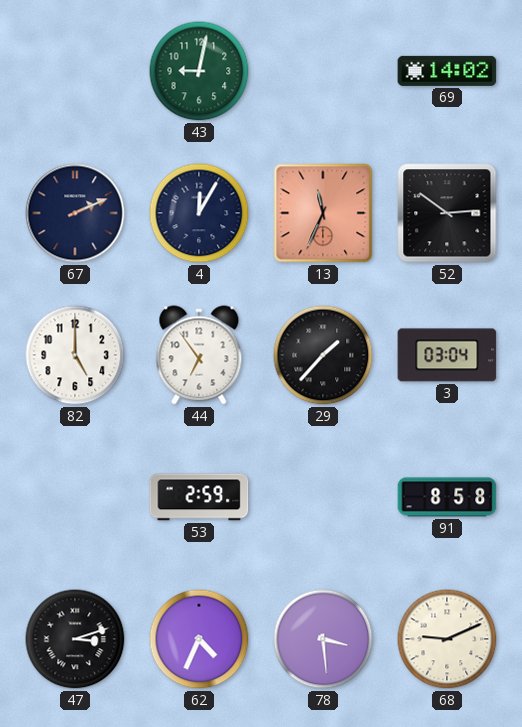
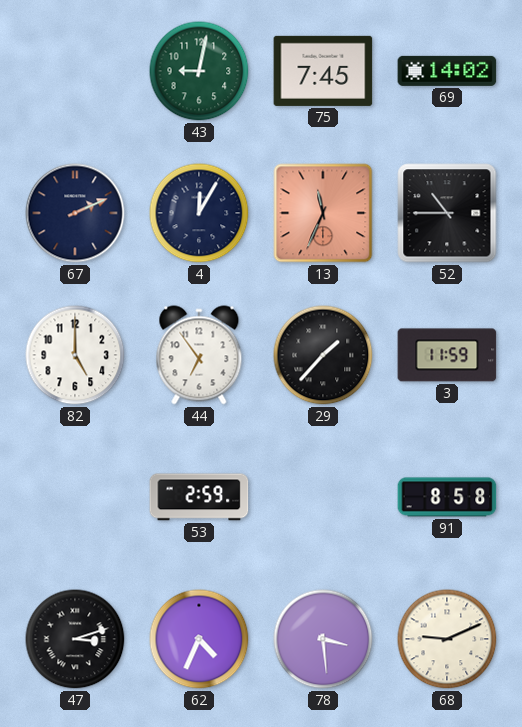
75: none -> 7:45
52: 2:51 -> 10:45
3: 03:04 -> 11:59
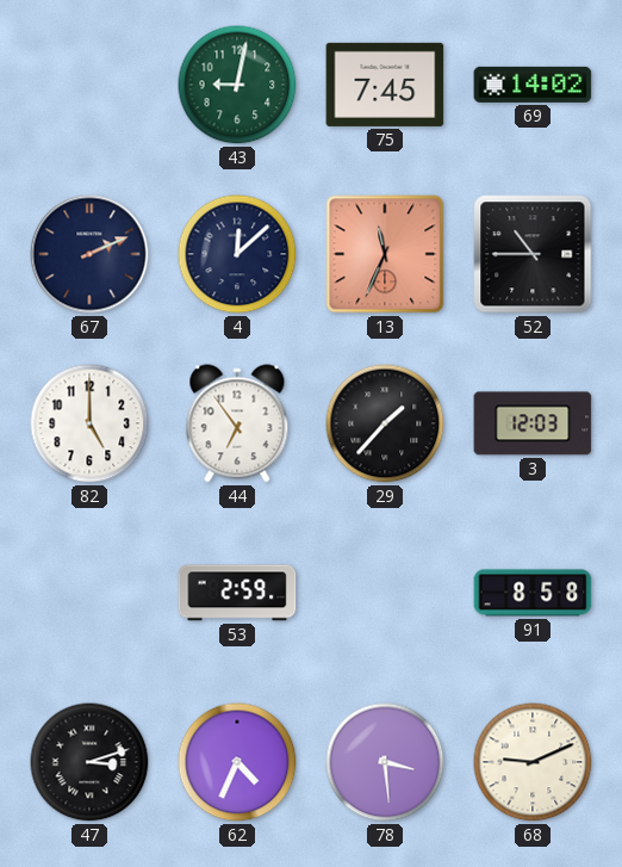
4: 12:05 -> 12:08
3: 11:59 -> 12:03
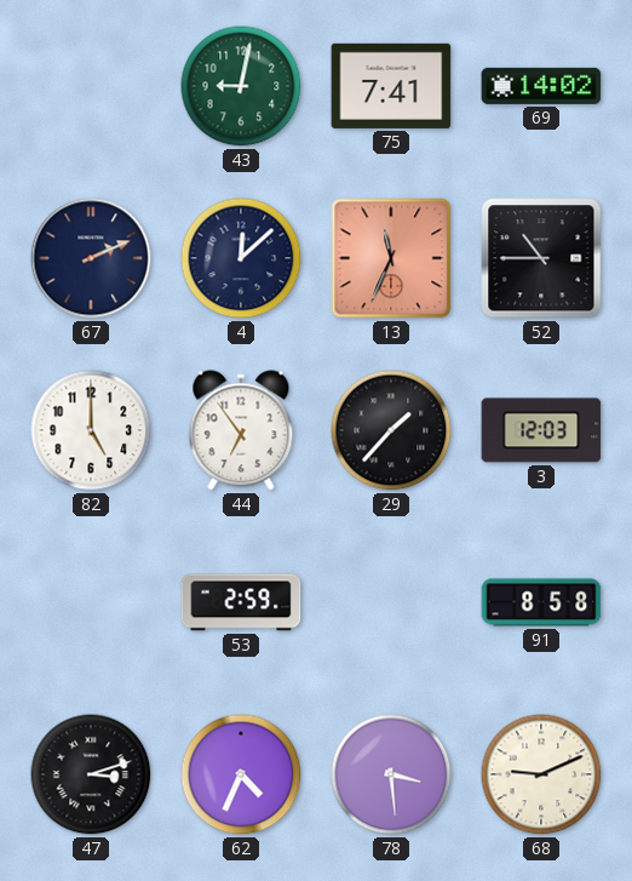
75: 7:45 -> 7:41
